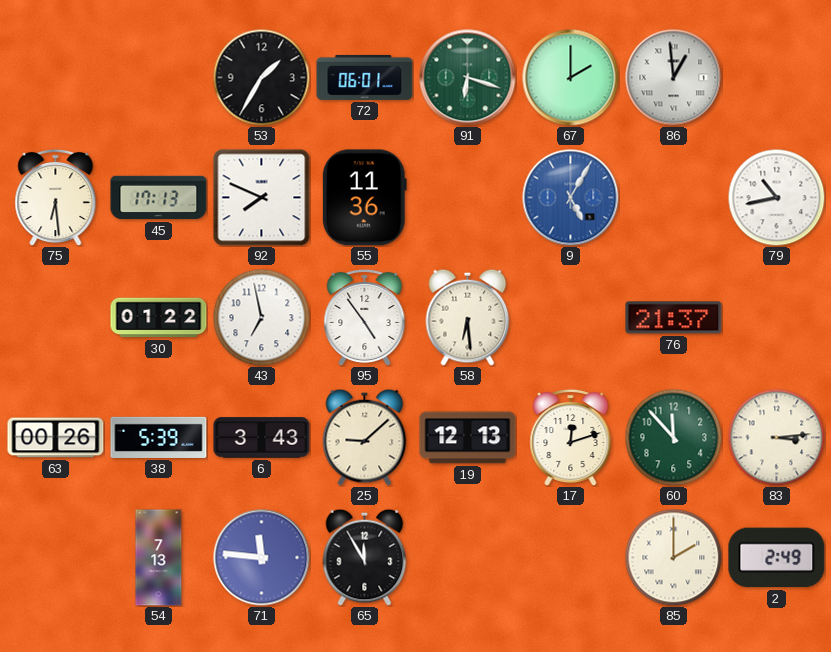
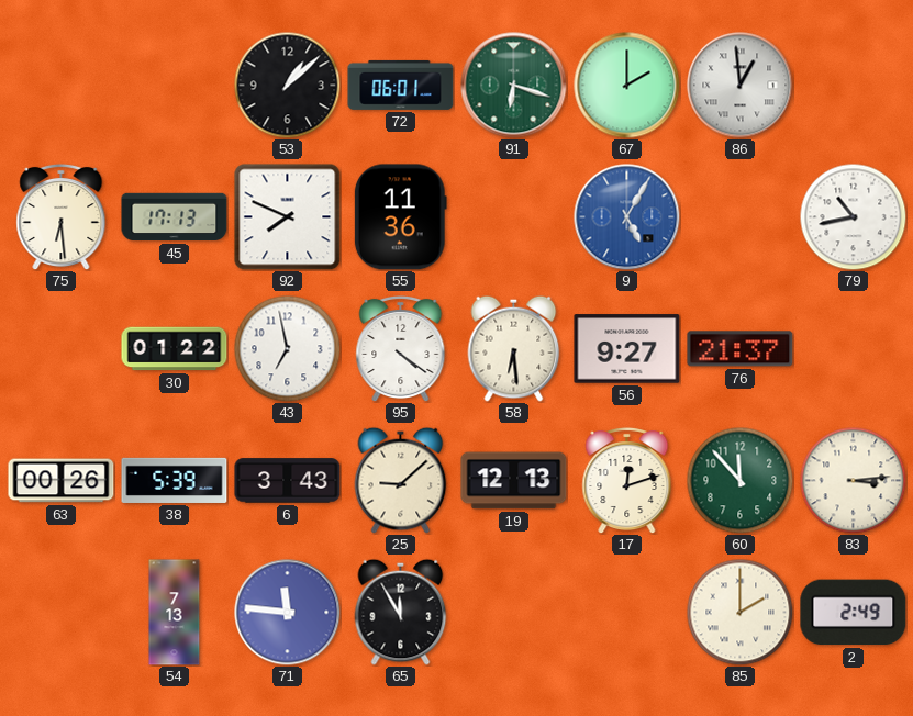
53: 1:35 -> 1:08
95: 4:54 -> 4:21
56: none -> 9:27
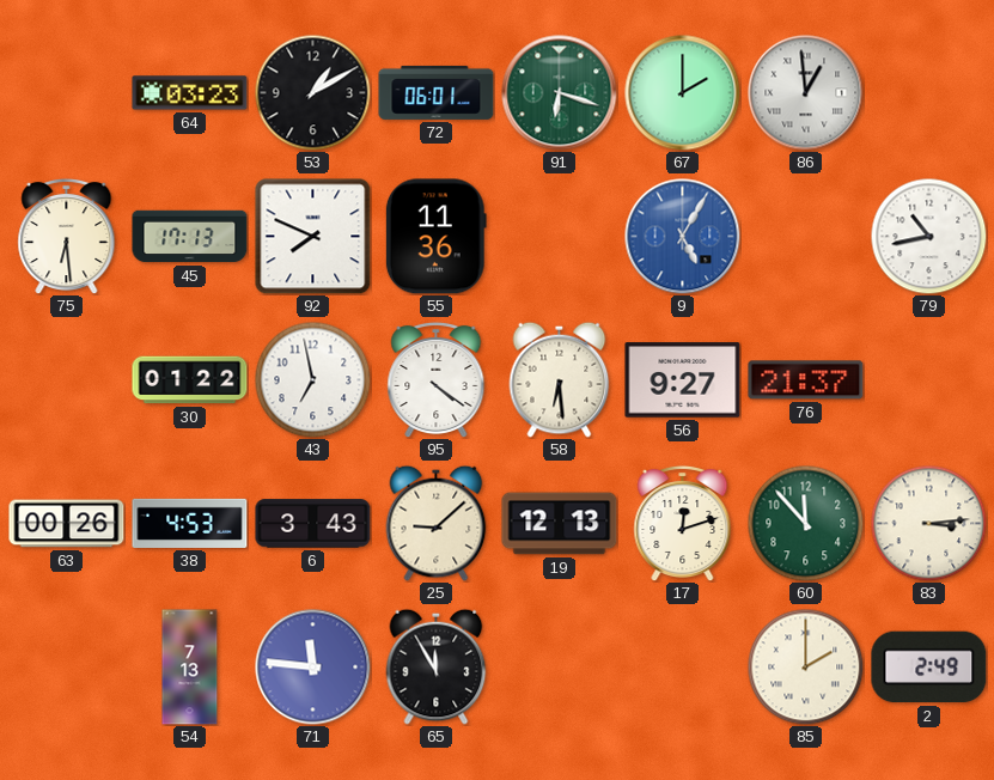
64: none -> 03:23
53: 1:08 -> 1:10
38: 5:39 -> 4:53
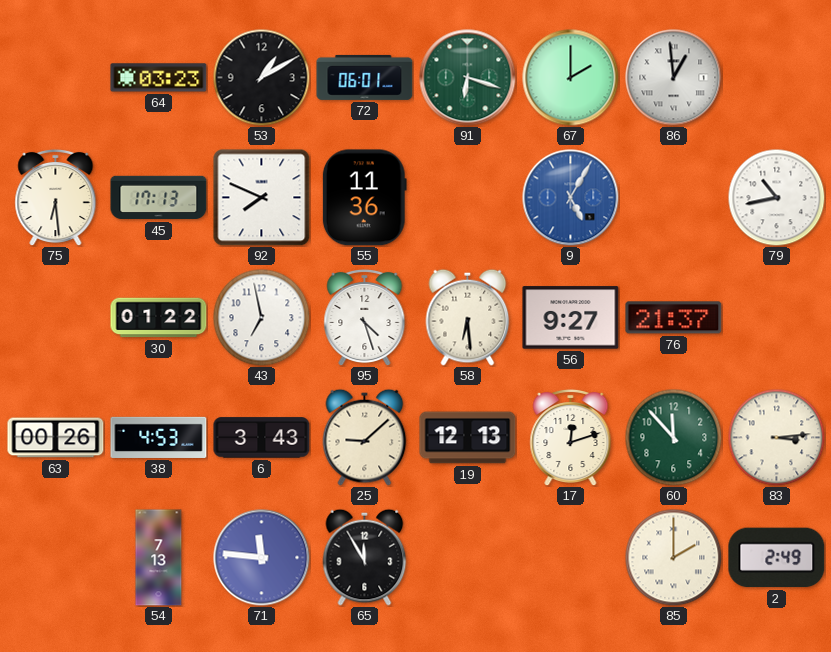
95: 4:21 -> 4:27
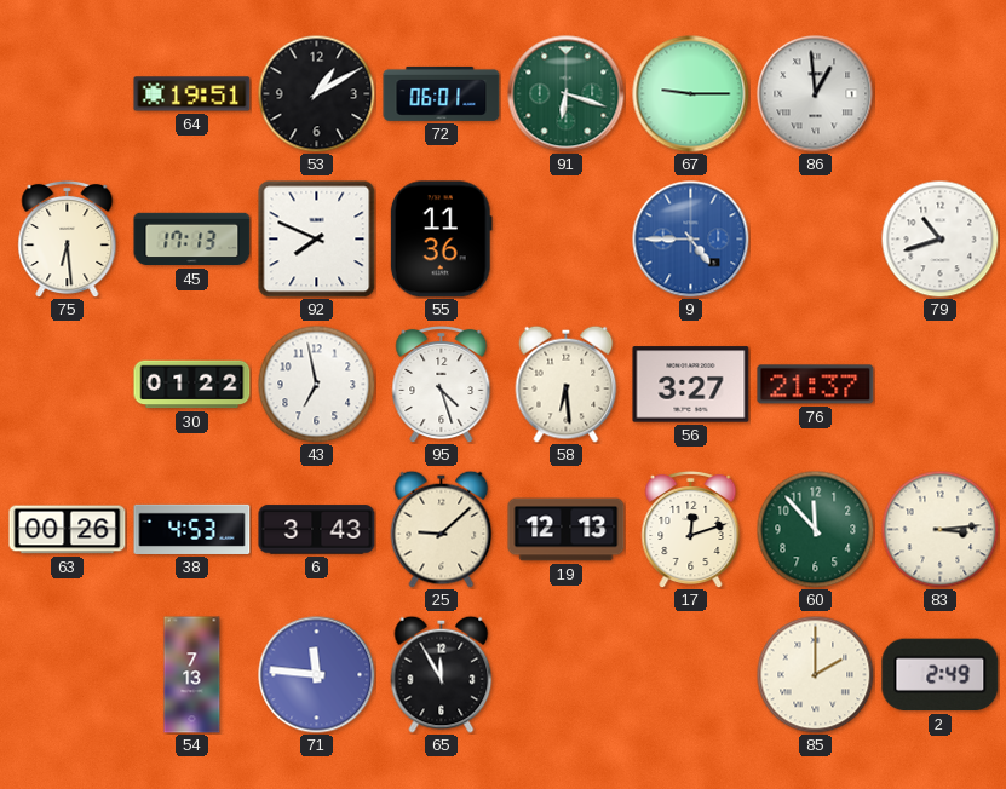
64: 03:23 -> 19:51
67: 2:00 -> 9:15
9: 5:05 -> 4:45
79: 10:43 -> 10:42
56: 9:27 -> 3:27
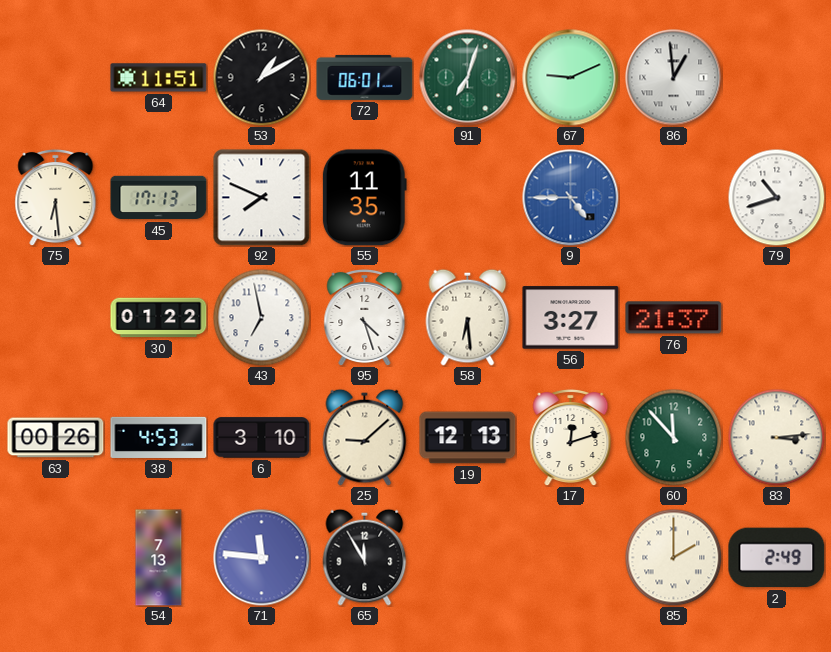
64: 19:51 -> 11:51
91: 6:18 -> 7:03
67: 9:15 -> 9:11
55: 11:36 -> 11:35
6: 3:43 -> 3:10
